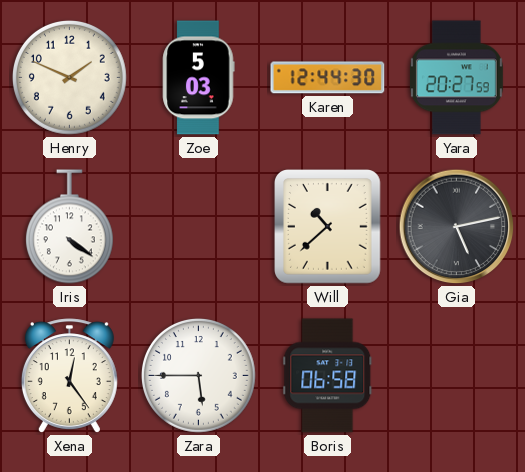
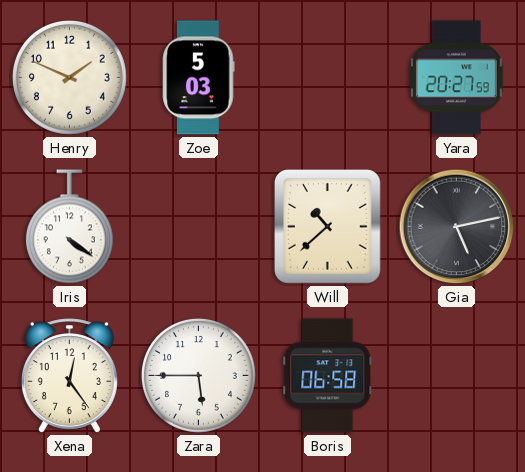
Karen: 12:44 -> none
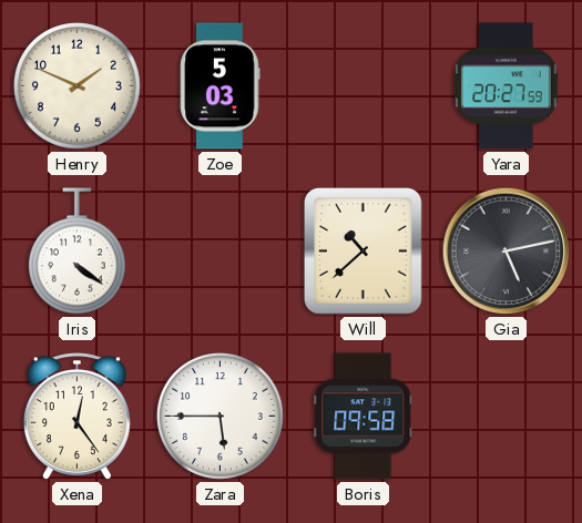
Boris: 06:58 -> 09:58
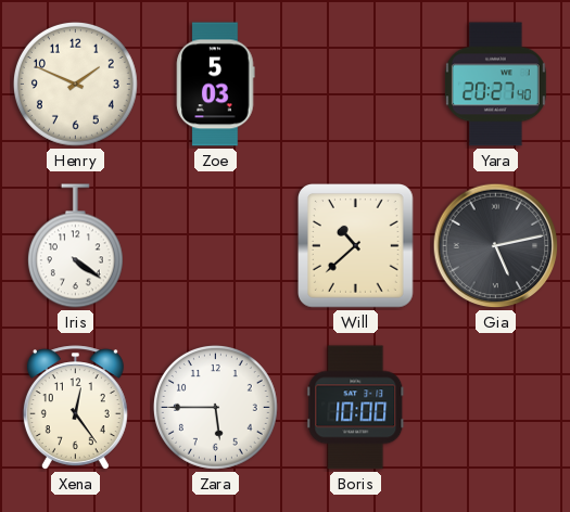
Yara: 20:27:59 -> 20:27:40
Boris: 09:58 -> 10:00
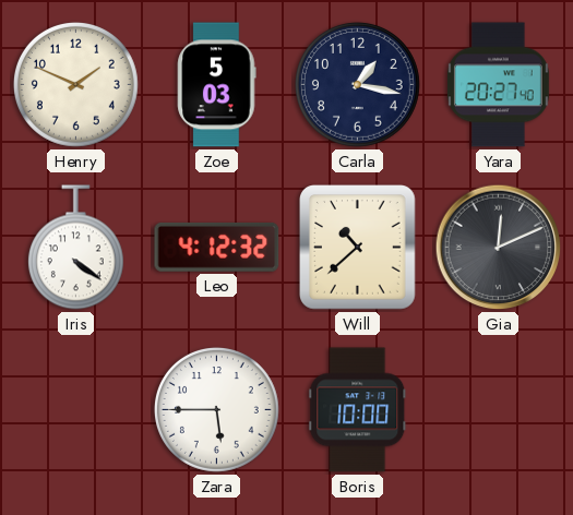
Carla: none -> 1:17
Leo: none -> 4:12
Gia: 5:13 -> 12:11
Xena: 12:24 -> none
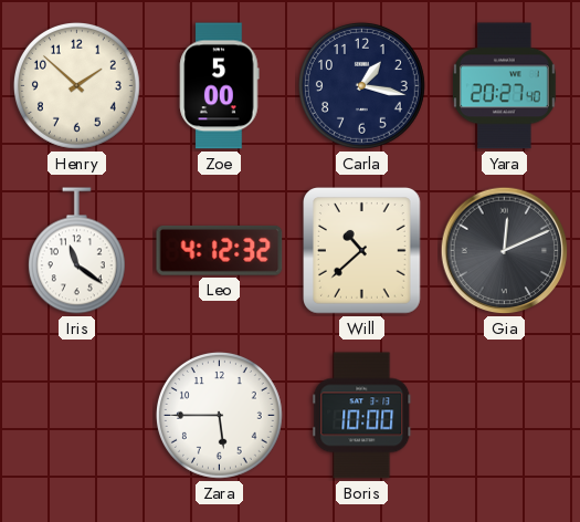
Henry: 1:49 -> 1:52
Zoe: 5:03 -> 5:00
Iris: 4:21 -> 11:21
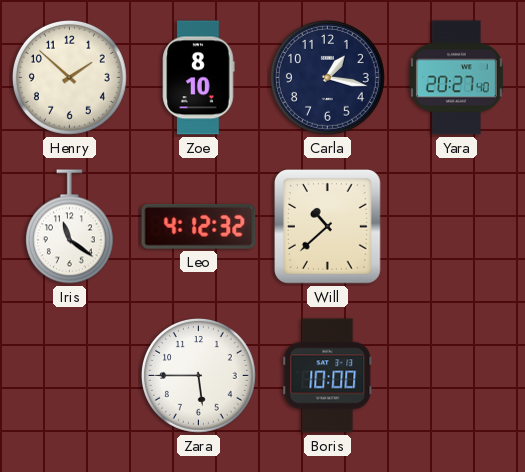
Zoe: 5:00 -> 8:10
Gia: 12:11 -> none
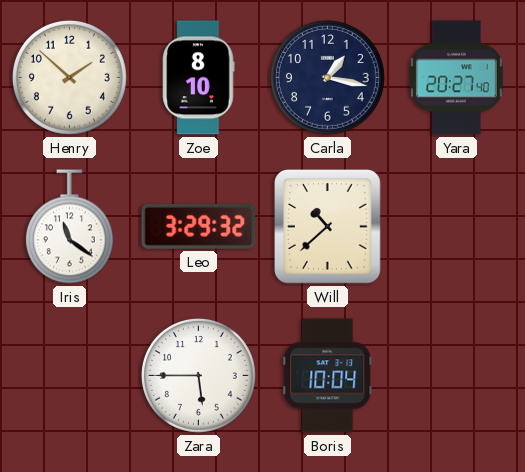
Leo: 4:12 -> 3:29
Boris: 10:00 -> 10:04
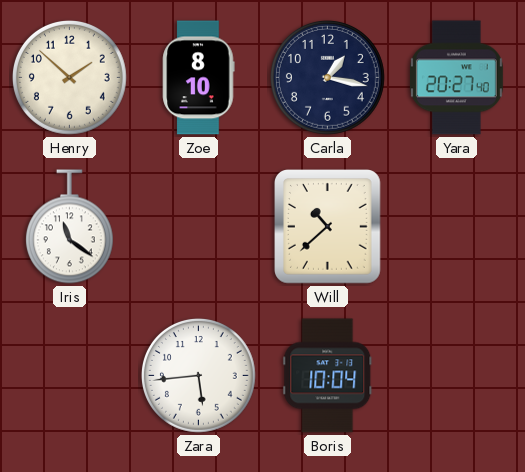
Leo: 3:29 -> none
Zara: 5:45 -> 5:44
